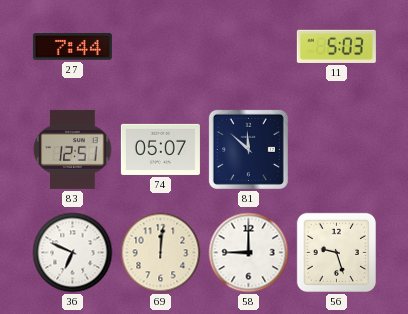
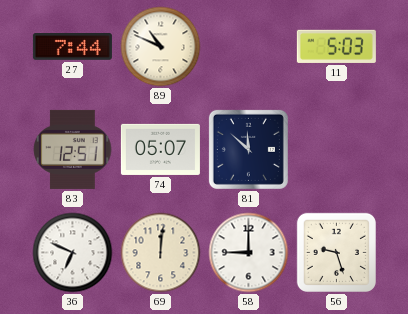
89: none -> 10:49
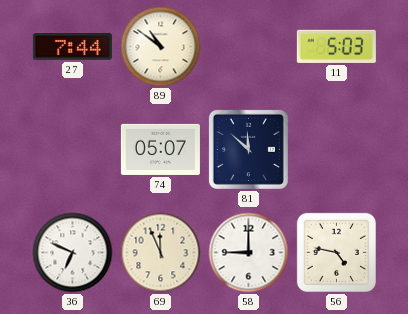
89: 10:49 -> 10:51
83: 12:51 -> none
69: 12:01 -> 11:56
56: 9:27 -> 4:47
